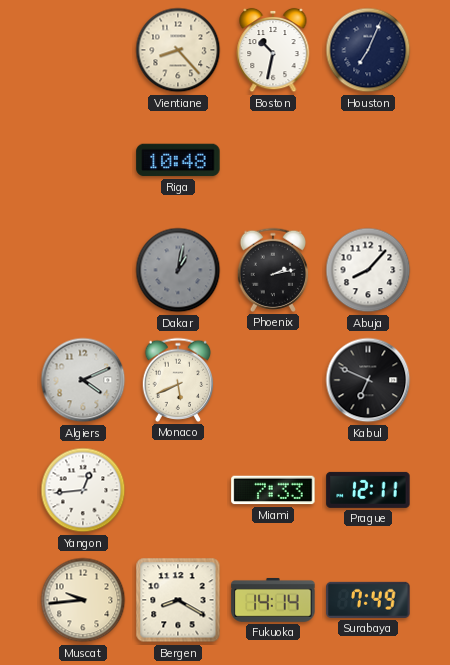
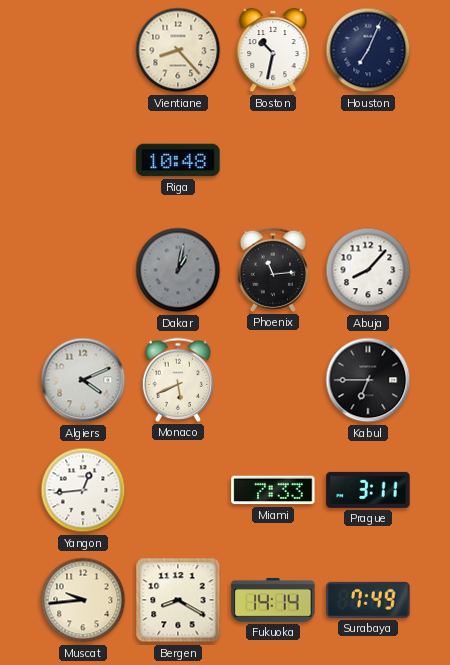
Phoenix: 2:13 -> 11:14
Kabul: 6:49 -> 6:45
Prague: 12:11 -> 3:11
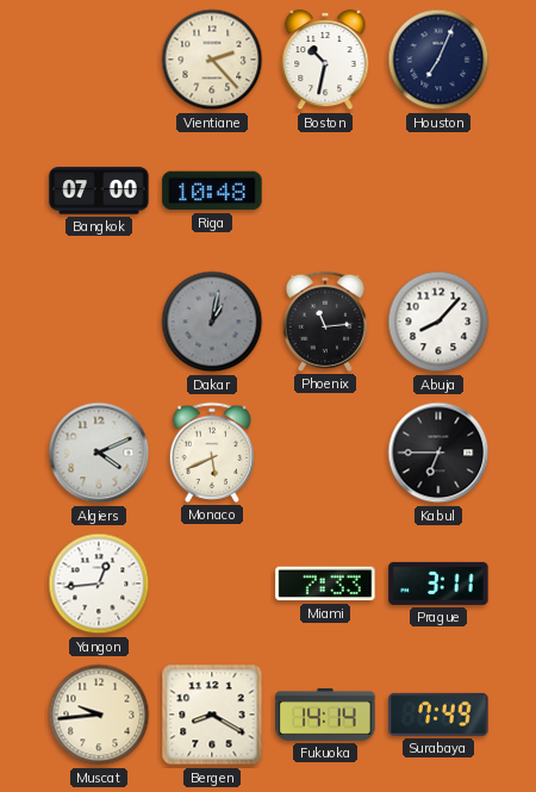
Vientiane: 8:23 -> 2:23
Bangkok: none -> 07:00
